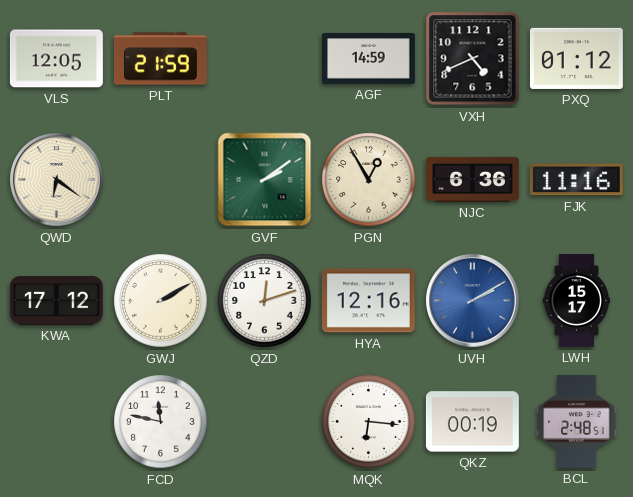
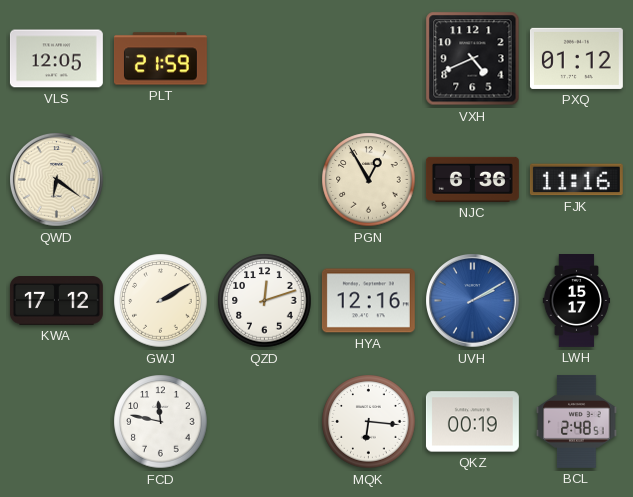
AGF: 14:59 -> none
GVF: 2:09 -> none
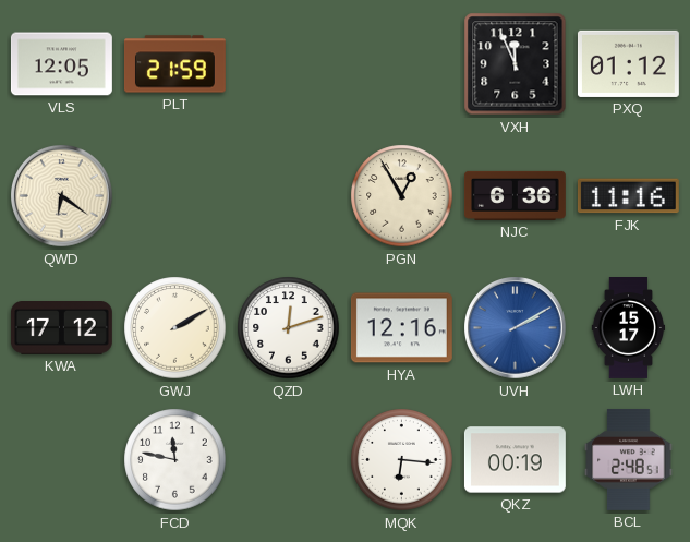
VXH: 4:41 -> 11:56
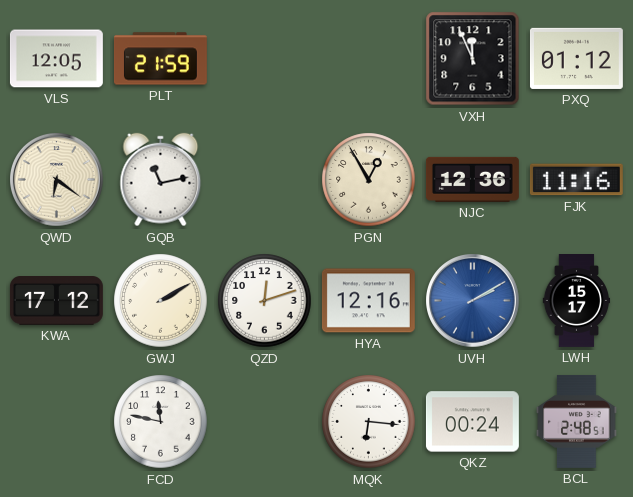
GQB: none -> 11:13
NJC: 6:36 -> 12:36
QKZ: 00:19 -> 00:24
